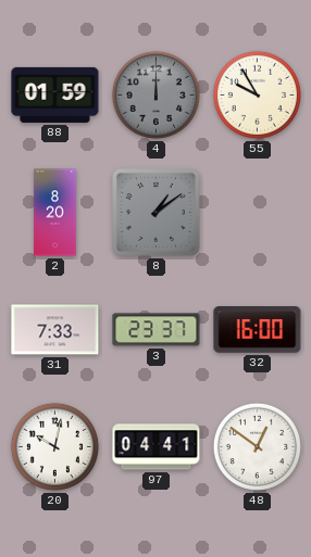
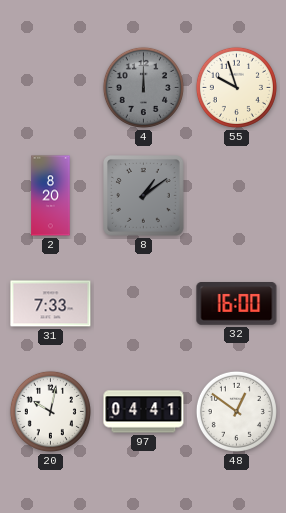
88: 01:59 -> none
55: 9:55 -> 9:57
3: 23:37 -> none
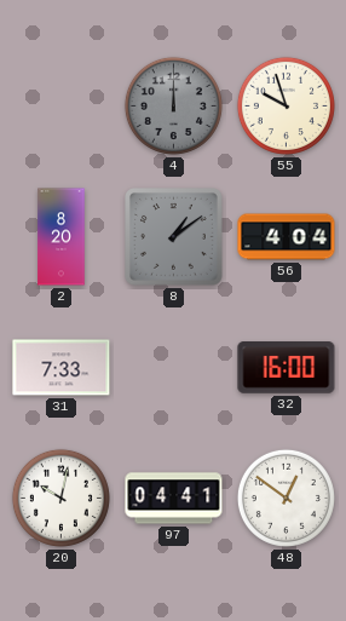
56: none -> 4:04
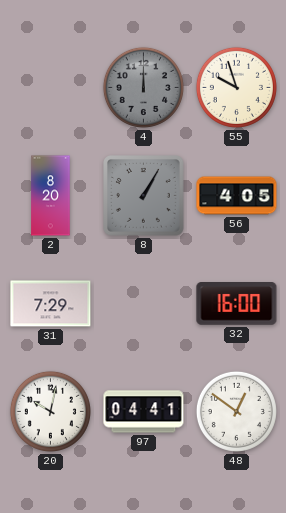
8: 1:09 -> 1:05
56: 4:04 -> 4:05
31: 7:33 -> 7:29
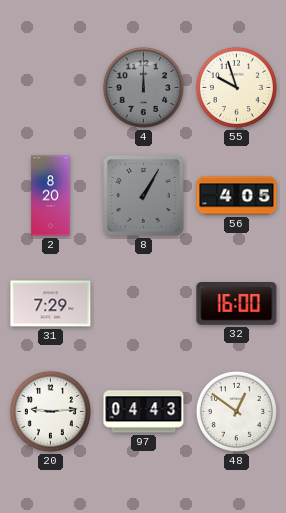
20: 10:02 -> 9:14
97: 04:41 -> 04:43
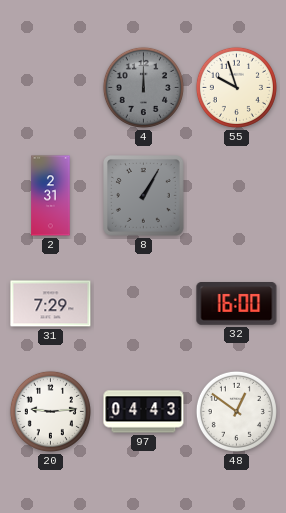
2: 8:20 -> 2:31
56: 4:05 -> none
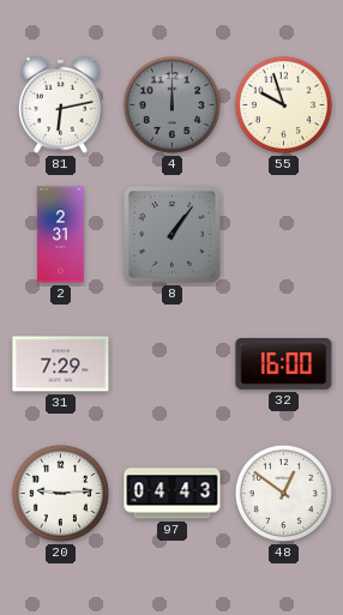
81: none -> 6:13
8: 1:05 -> 1:06
